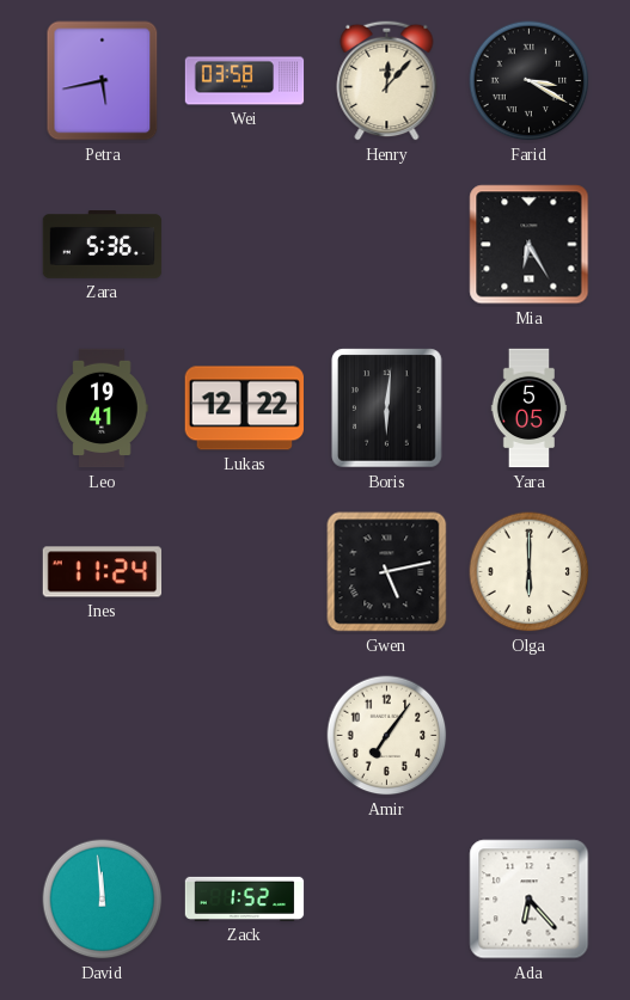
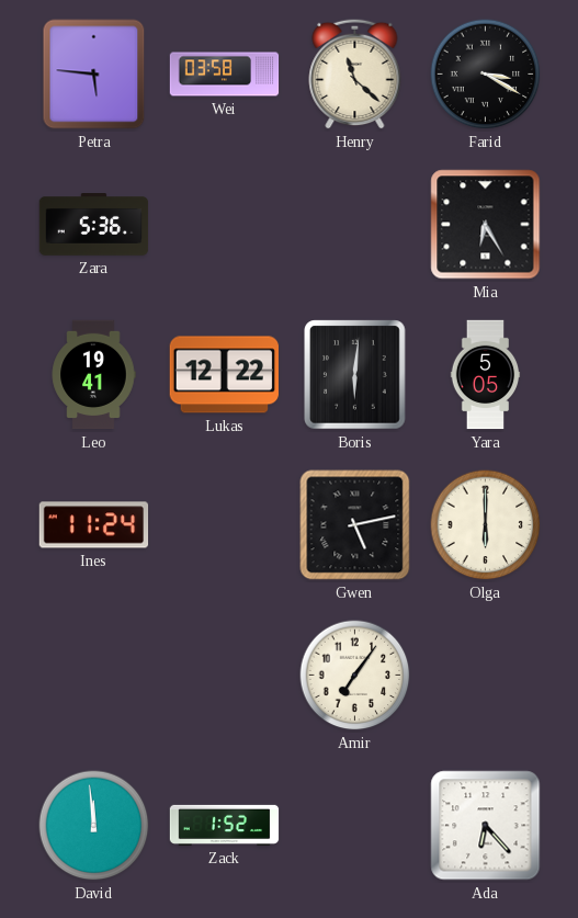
Petra: 5:43 -> 5:46
Henry: 12:07 -> 11:22
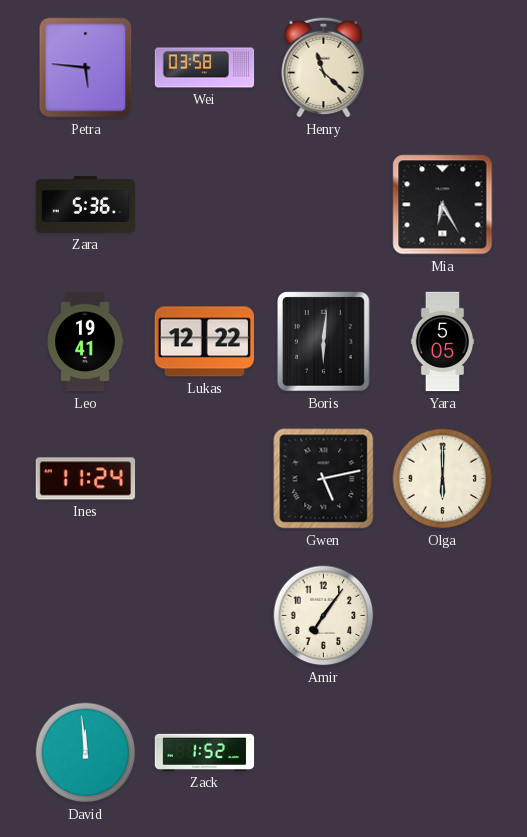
Farid: 3:20 -> none
Ada: 6:23 -> none
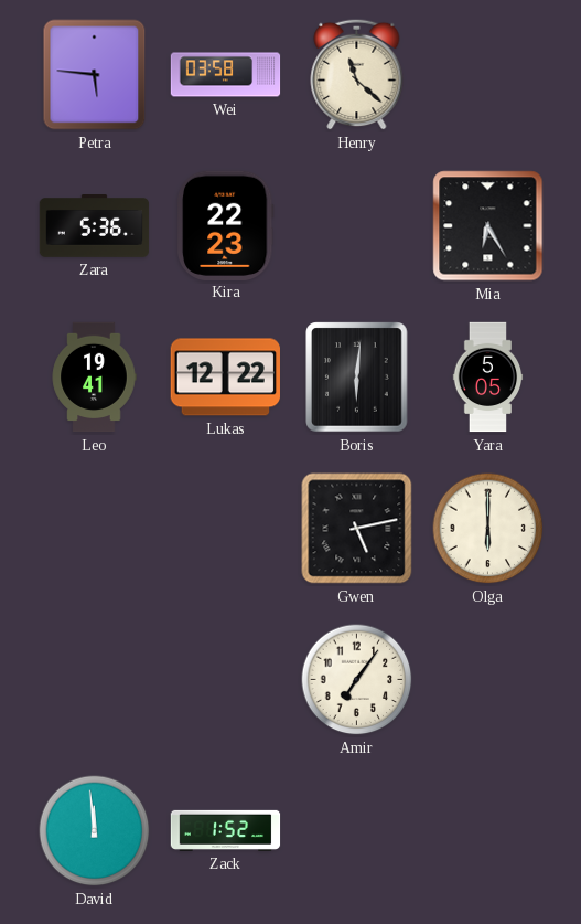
Kira: none -> 22:23
Ines: 11:24 -> none
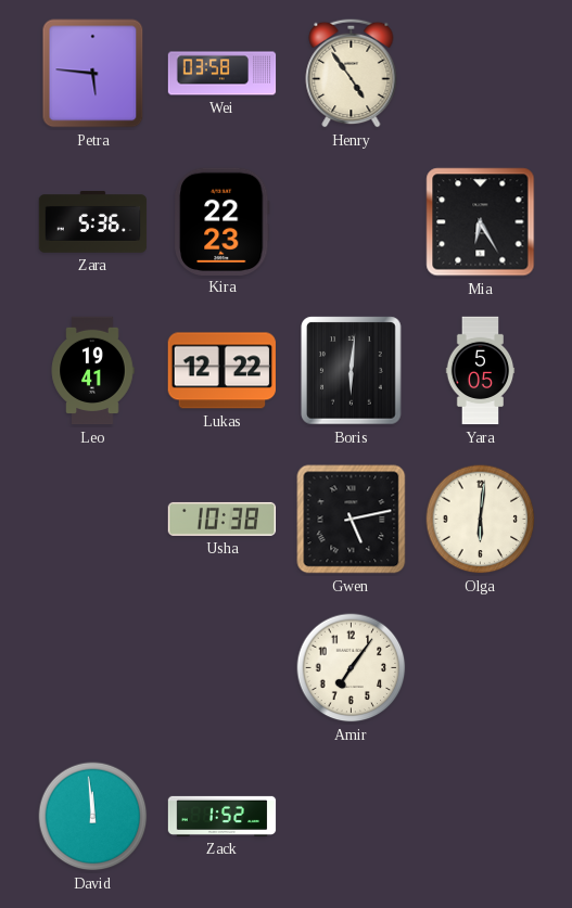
Henry: 11:22 -> 4:54
Usha: none -> 10:38
Olga: 6:00 -> 6:01
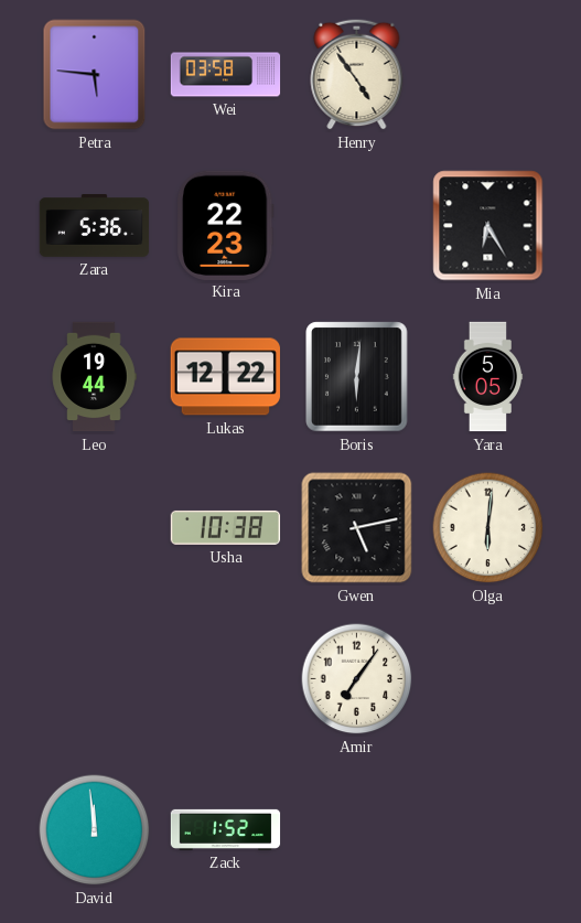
Leo: 19:41 -> 19:44
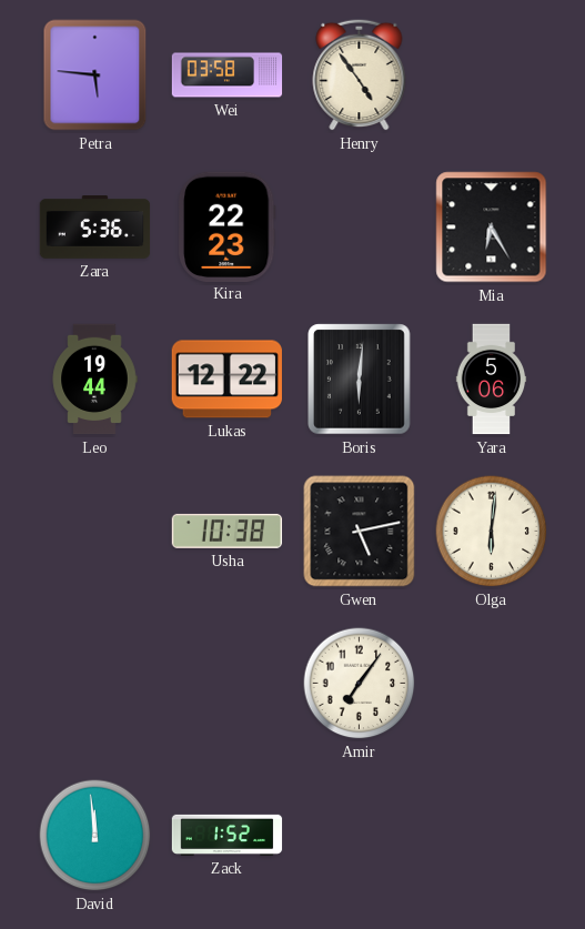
Yara: 5:05 -> 5:06
